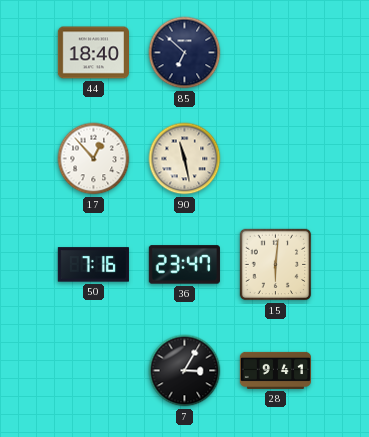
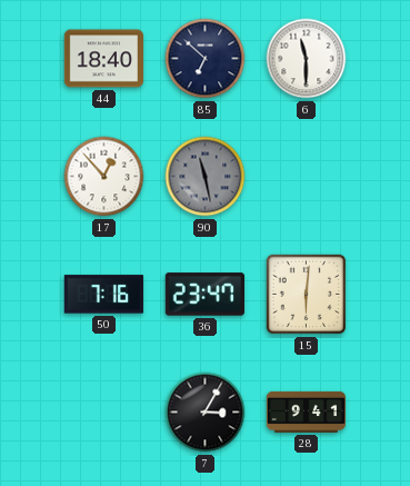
6: none -> 11:30
90 dial: cream -> grey
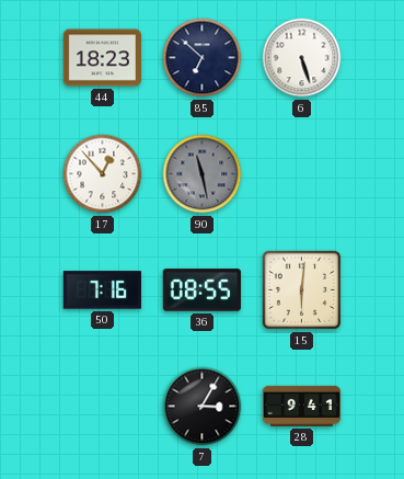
44: 18:40 -> 18:23
6: 11:30 -> 5:27
36: 23:47 -> 08:55
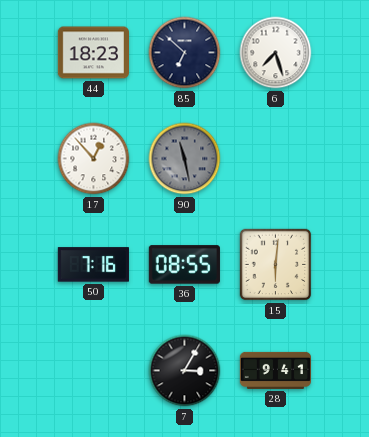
6: 5:27 -> 7:27
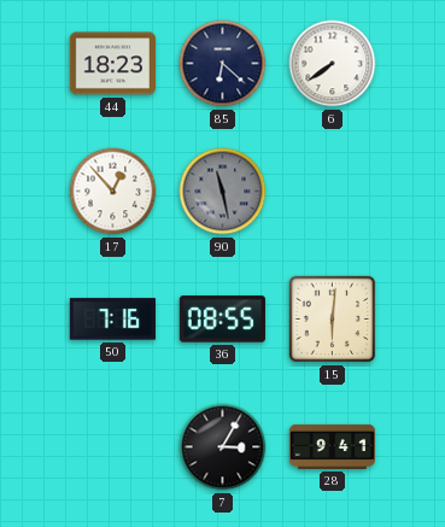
85: 6:52 -> 6:22
6: 7:27 -> 7:39
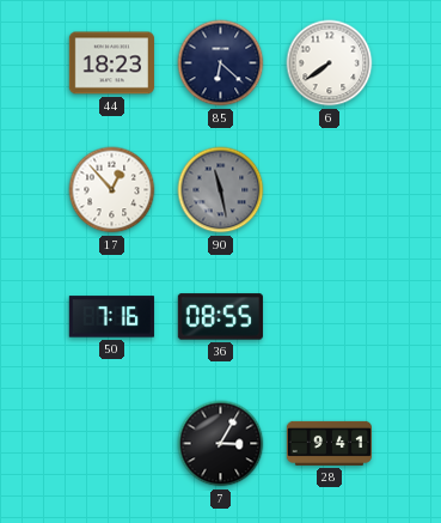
15: 6:01 -> none
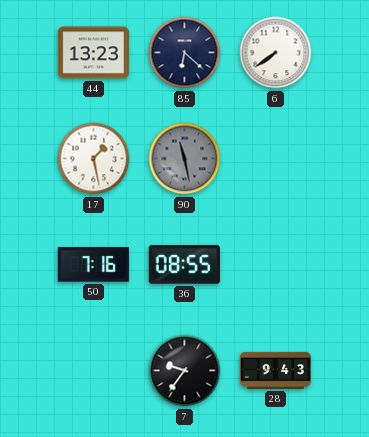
44: 18:23 -> 13:23
17: 12:53 -> 1:28
7: 3:05 -> 9:36
28: 9:41 -> 9:43
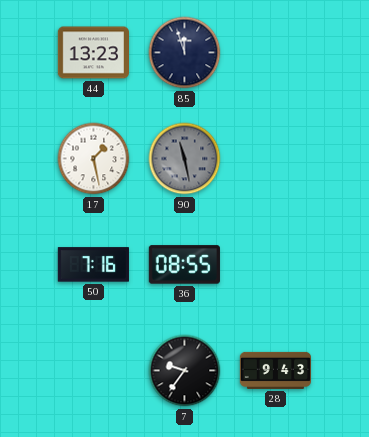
85: 6:22 -> 11:57
6: 7:39 -> none
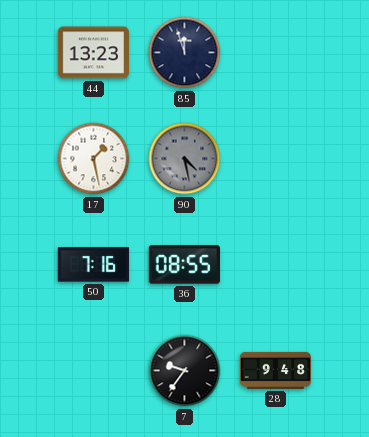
90: 11:28 -> 4:28
28: 9:43 -> 9:48
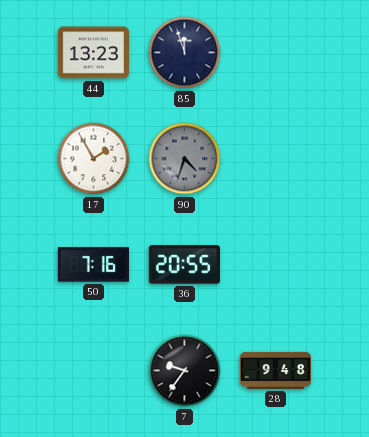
17: 1:28 -> 1:55
90: 4:28 -> 4:33
36: 08:55 -> 20:55
